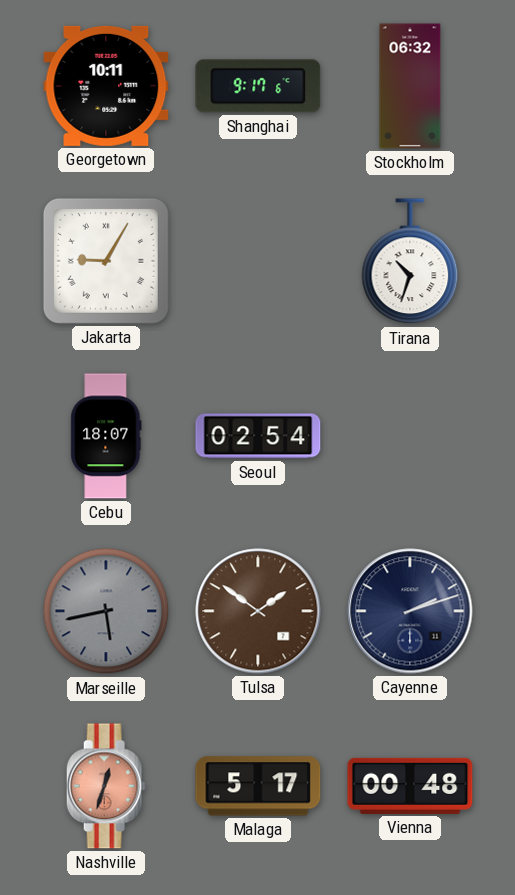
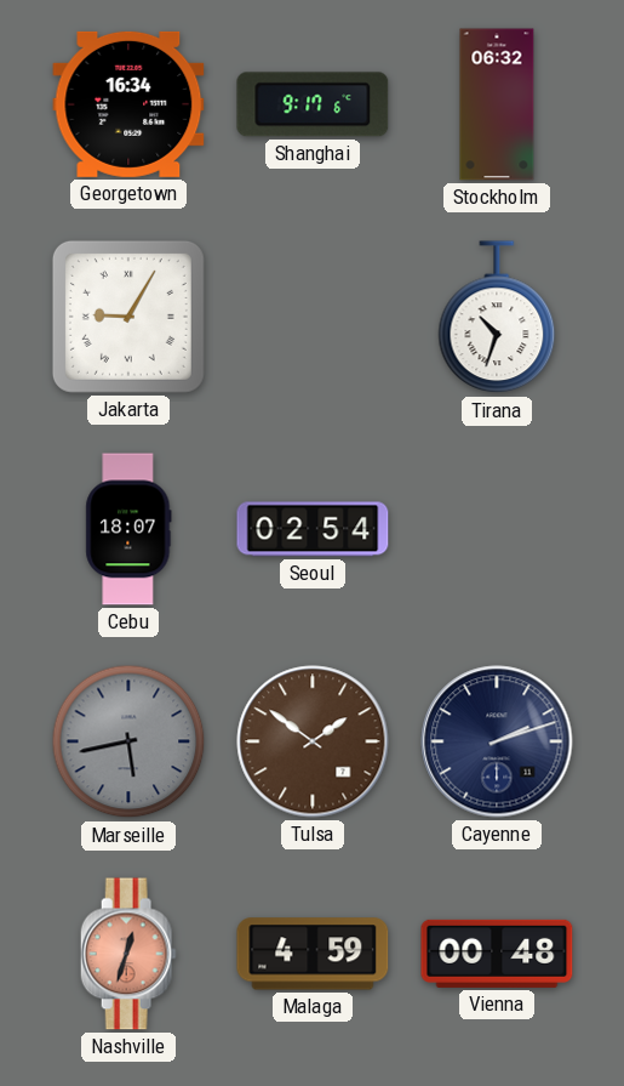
Georgetown: 10:11 -> 16:34
Malaga: 5:17 -> 4:59
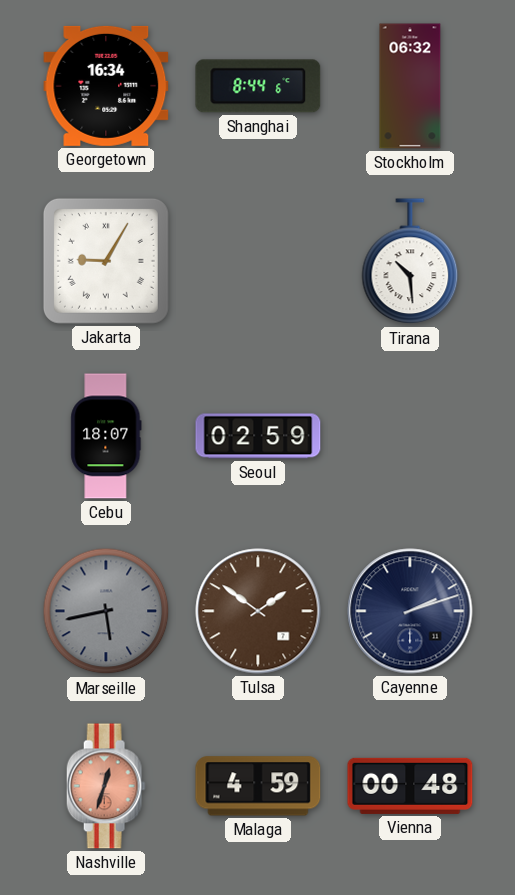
Shanghai: 9:17 -> 8:44
Tirana: 10:33 -> 10:29
Seoul: 02:54 -> 02:59
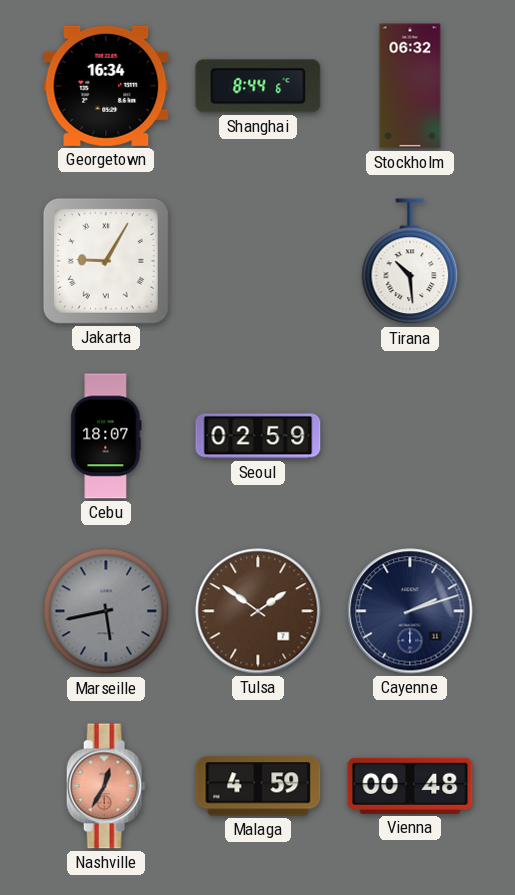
Nashville: 12:33 -> 12:35
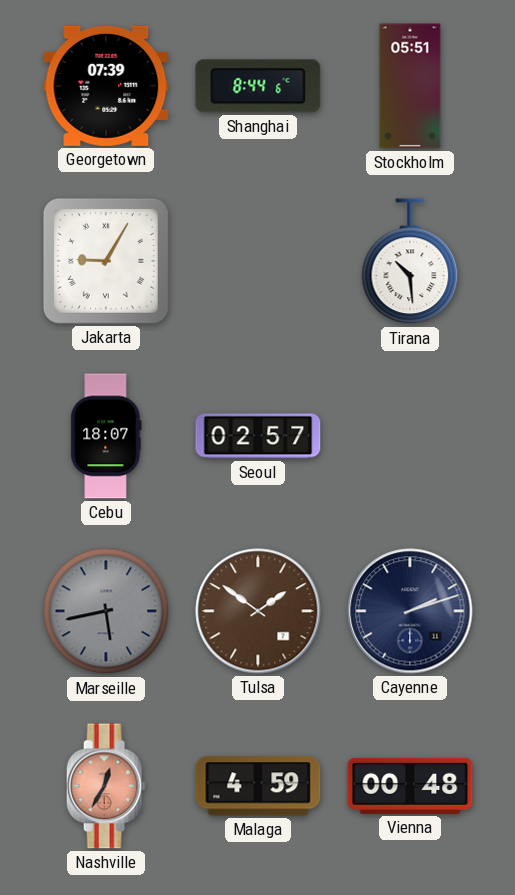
Georgetown: 16:34 -> 07:39
Stockholm: 06:32 -> 05:51
Seoul: 02:59 -> 02:57
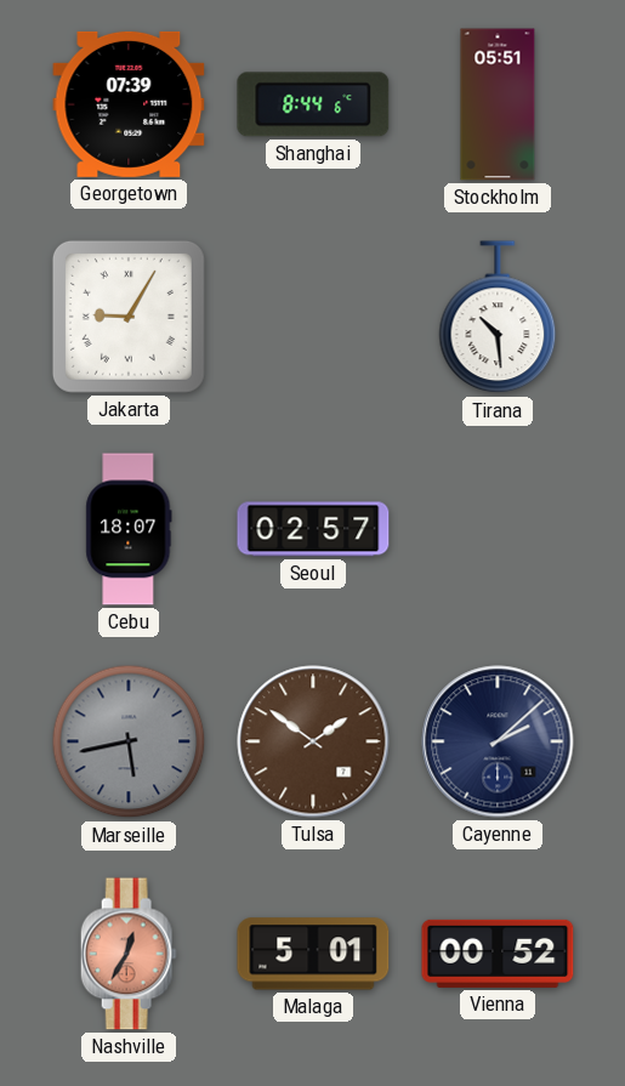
Cayenne: 2:12 -> 2:08
Malaga: 4:59 -> 5:01
Vienna: 00:48 -> 00:52
